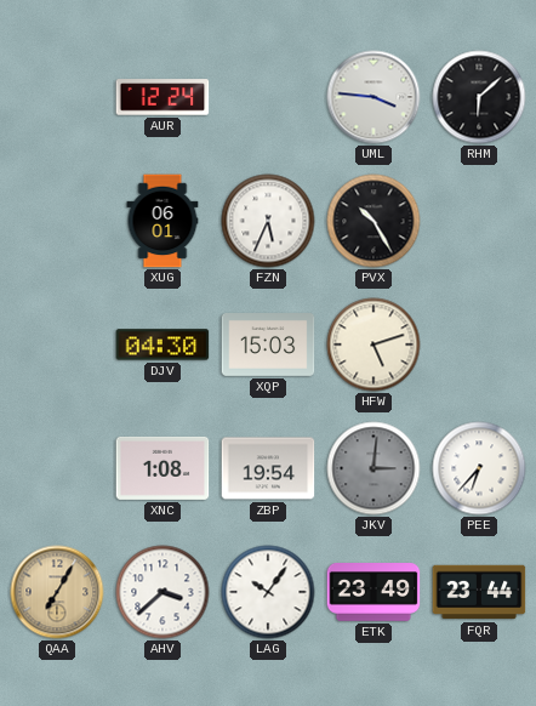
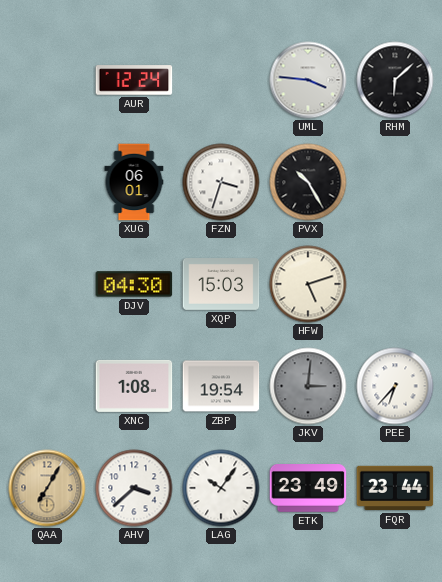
FZN: 5:34 -> 3:33
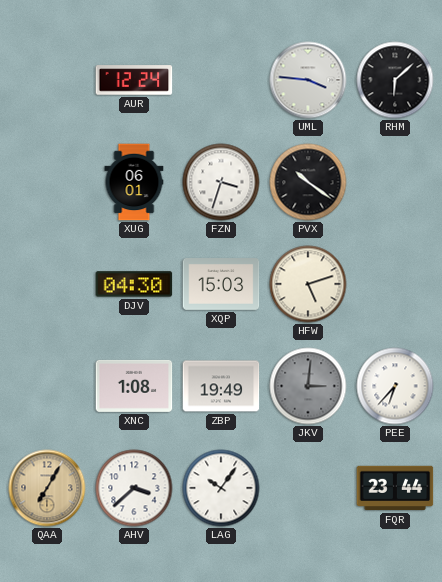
PVX: 10:25 -> 10:21
ZBP: 19:54 -> 19:49
ETK: 23:49 -> none
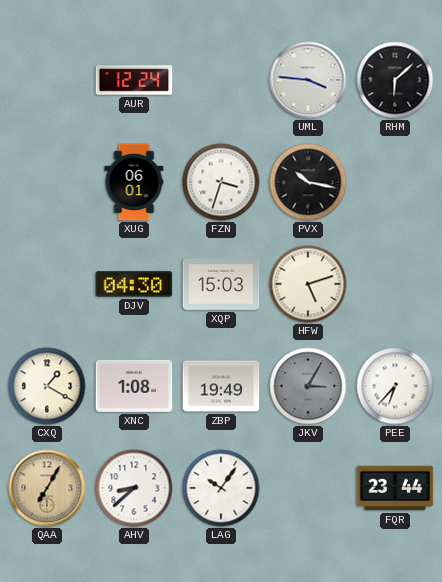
PVX: 10:21 -> 10:17
CXQ: none -> 1:20
JKV: 3:01 -> 3:05
AHV: 3:38 -> 8:38
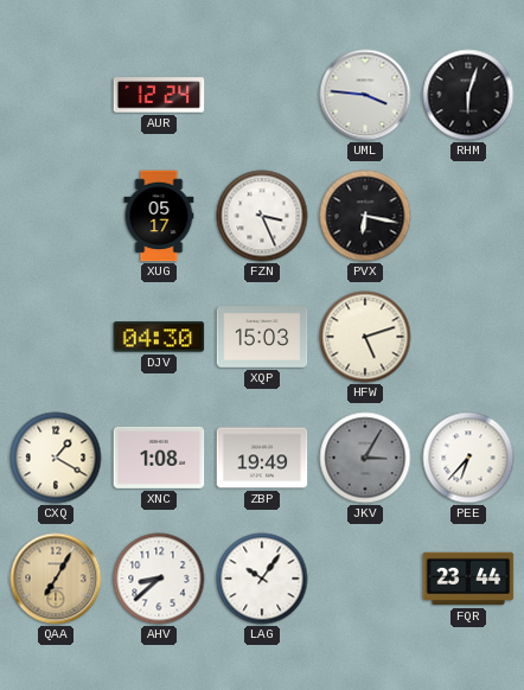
RHM: 6:08 -> 6:03
XUG: 06:01 -> 05:17
FZN: 3:33 -> 3:26
PVX: 10:17 -> 6:17
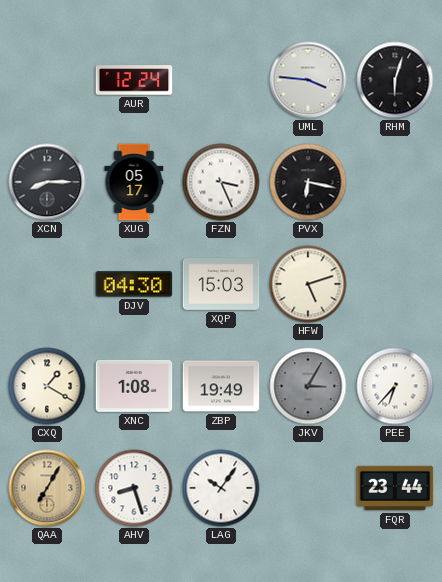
XCN: none -> 8:15
AHV: 8:38 -> 8:27
